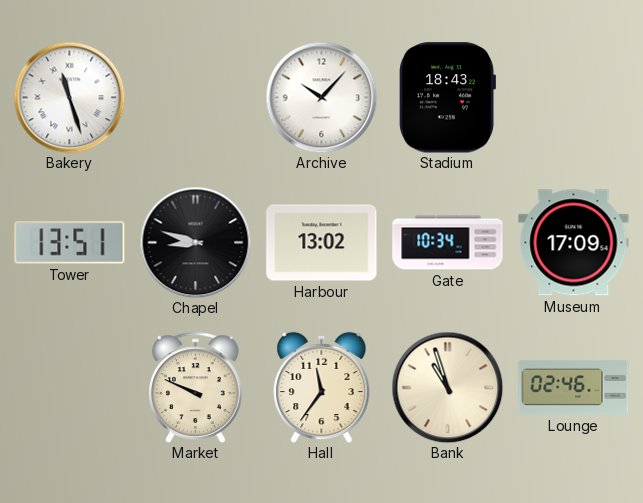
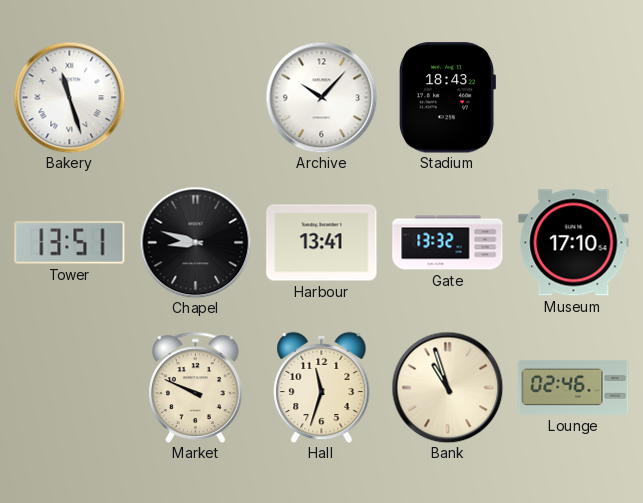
Harbour: 13:02 -> 13:41
Gate: 10:34 -> 13:32
Museum: 17:09 -> 17:10
Hall: 11:36 -> 11:33
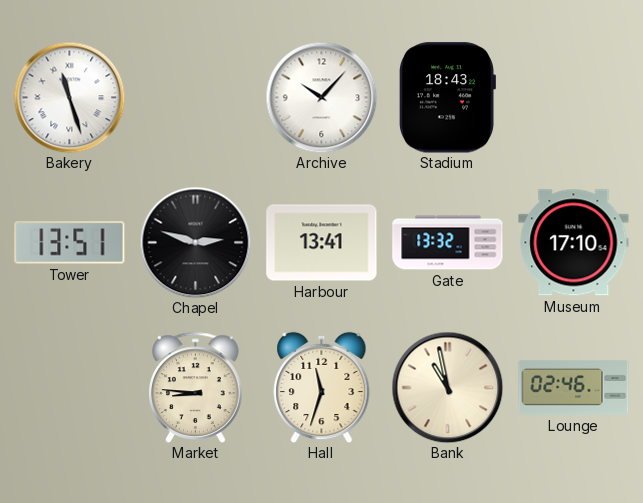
Chapel: 8:48 -> 2:48
Market: 9:49 -> 8:46
Bank: 10:57 -> 10:58
